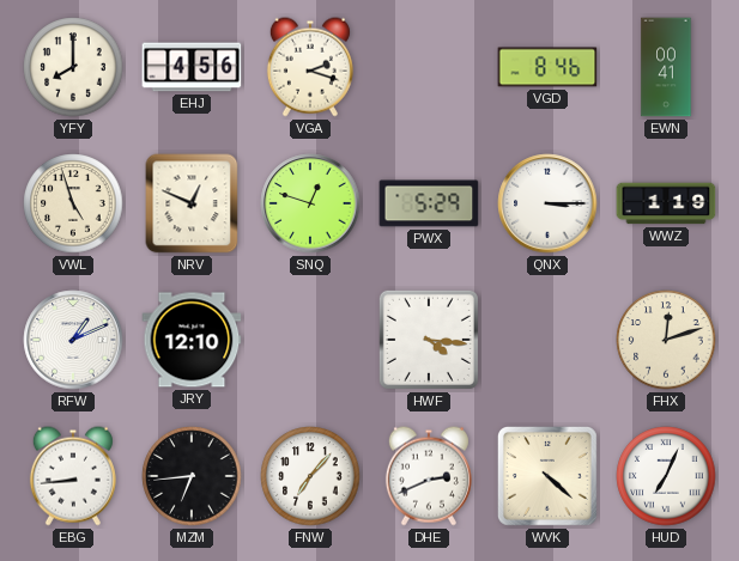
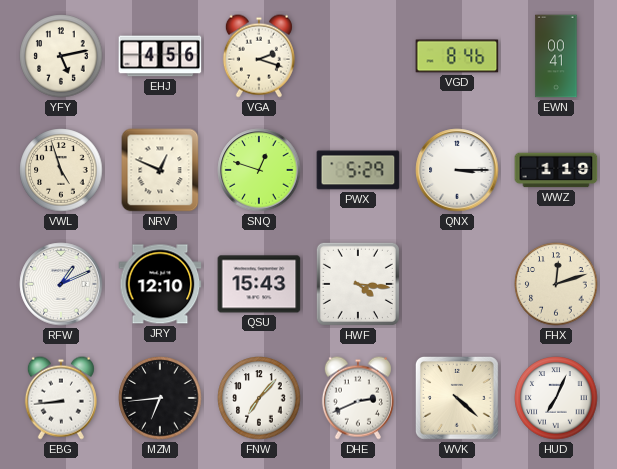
YFY: 8:00 -> 5:13
QSU: none -> 15:43
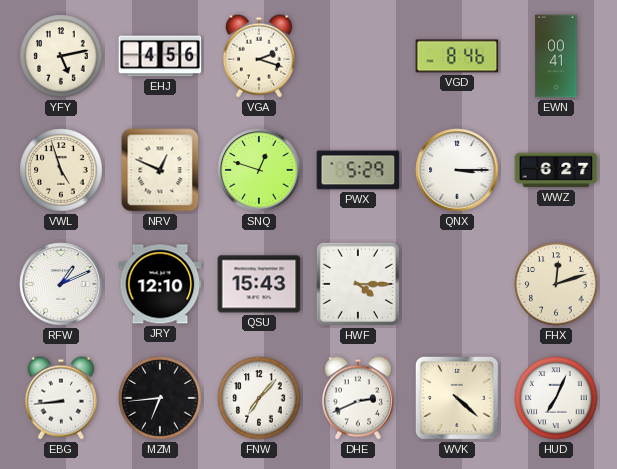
WWZ: 1:19 -> 6:27
HWF: 4:16 -> 4:15
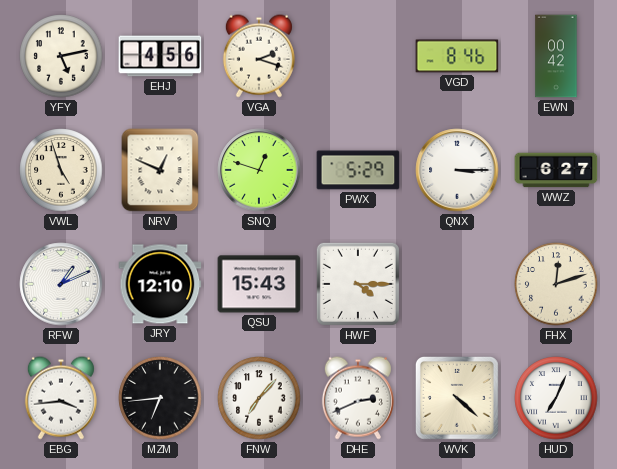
EWN: 00:41 -> 00:42
EBG: 8:44 -> 3:44
